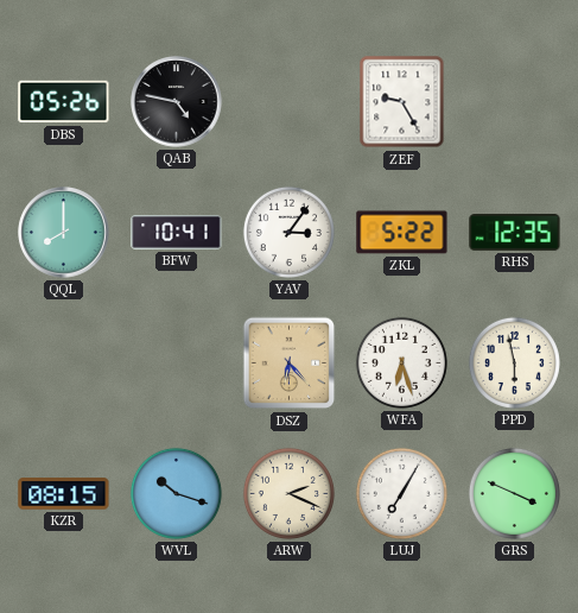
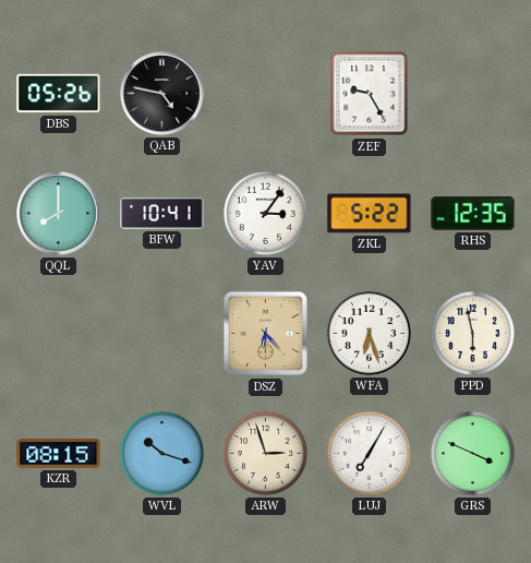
ARW: 2:19 -> 2:57
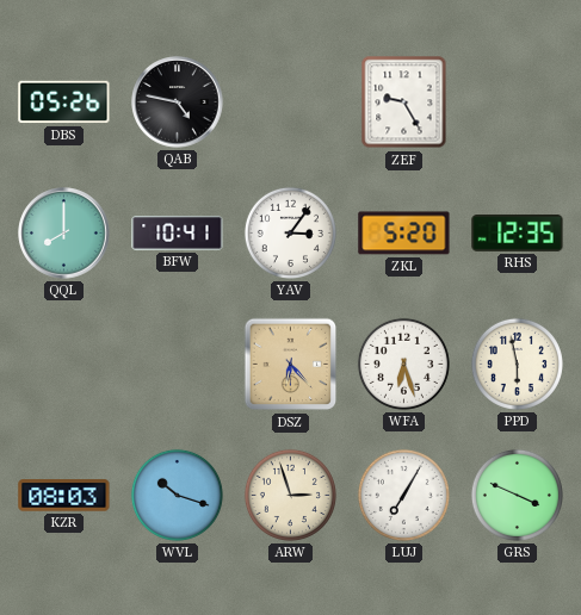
ZKL: 5:22 -> 5:20
KZR: 08:15 -> 08:03
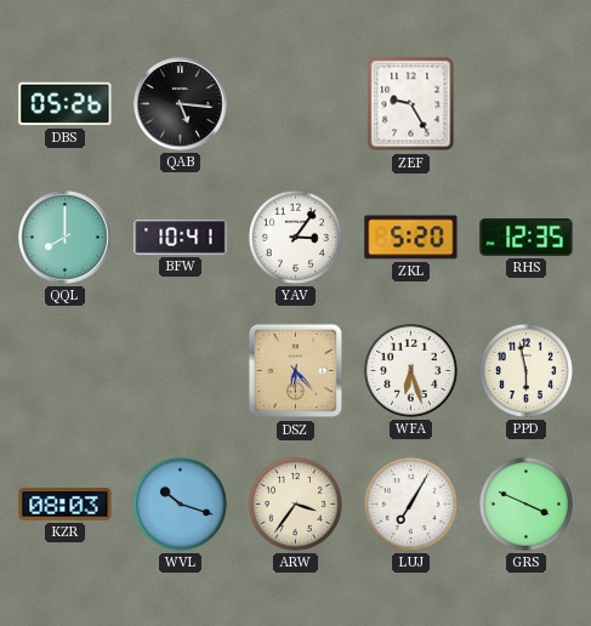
QAB: 4:47 -> 5:16
ARW: 2:57 -> 3:36
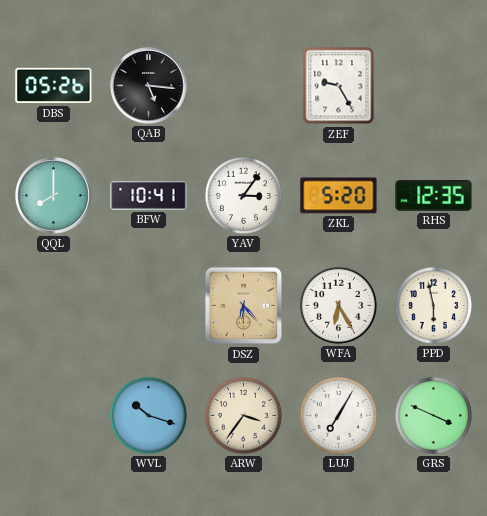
WFA: 6:27 -> 6:25
KZR: 08:03 -> none
